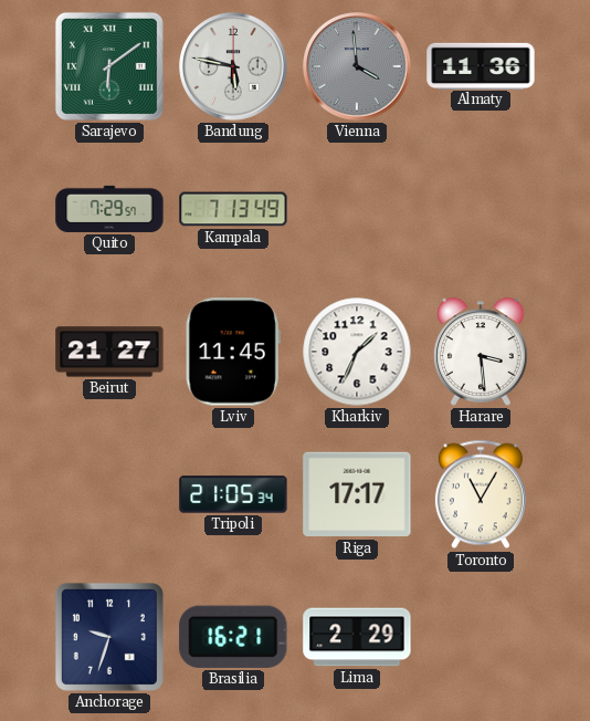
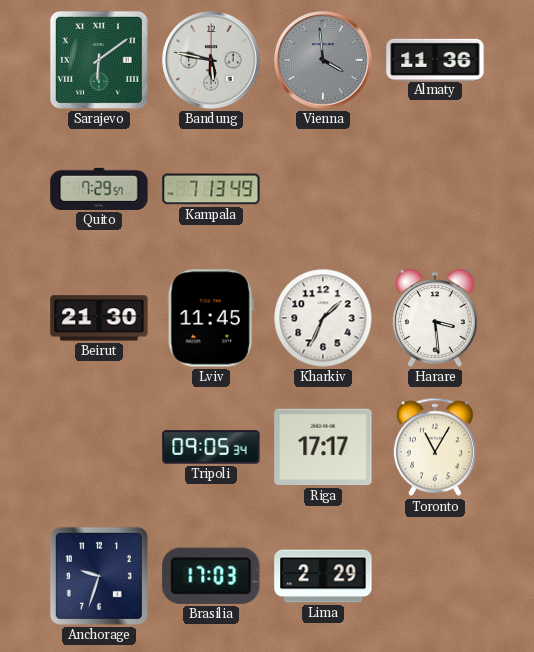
Beirut: 21:27 -> 21:30
Tripoli: 21:05 -> 09:05
Brasilia: 16:21 -> 17:03
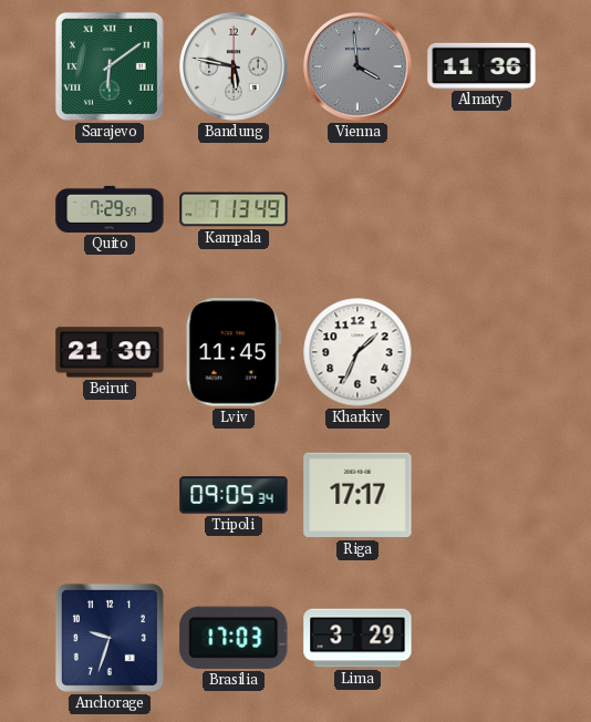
Harare: 3:29 -> none
Toronto: 11:05 -> none
Lima: 2:29 -> 3:29
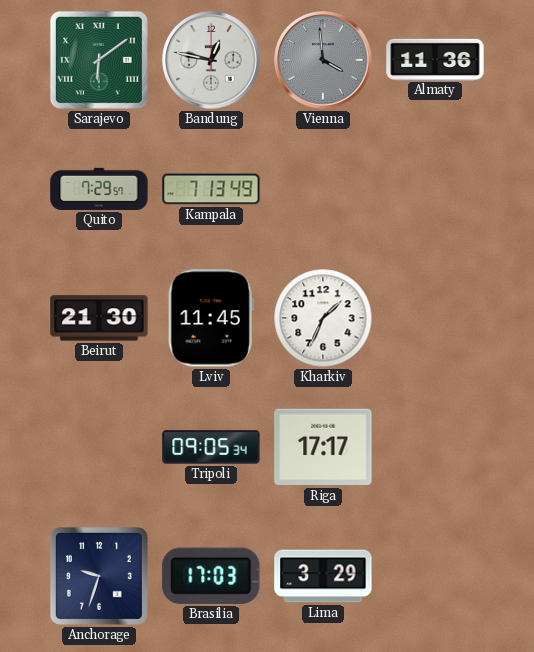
Bandung: 5:47 -> 12:47
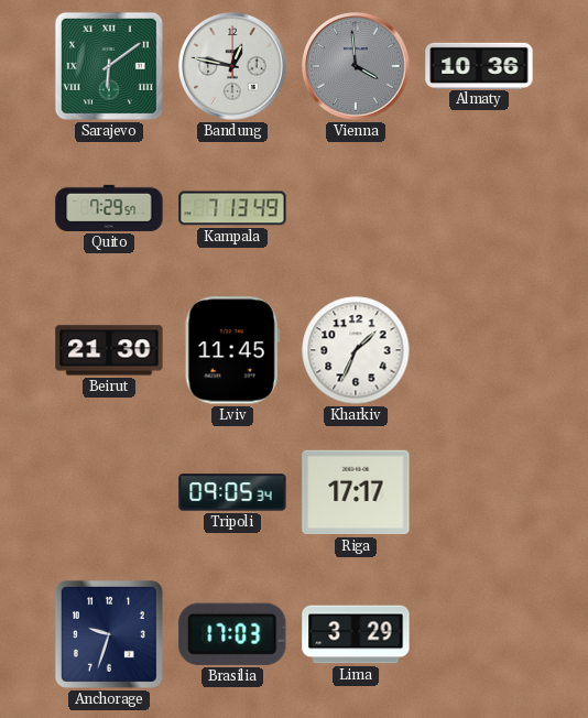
Almaty: 11:36 -> 10:36
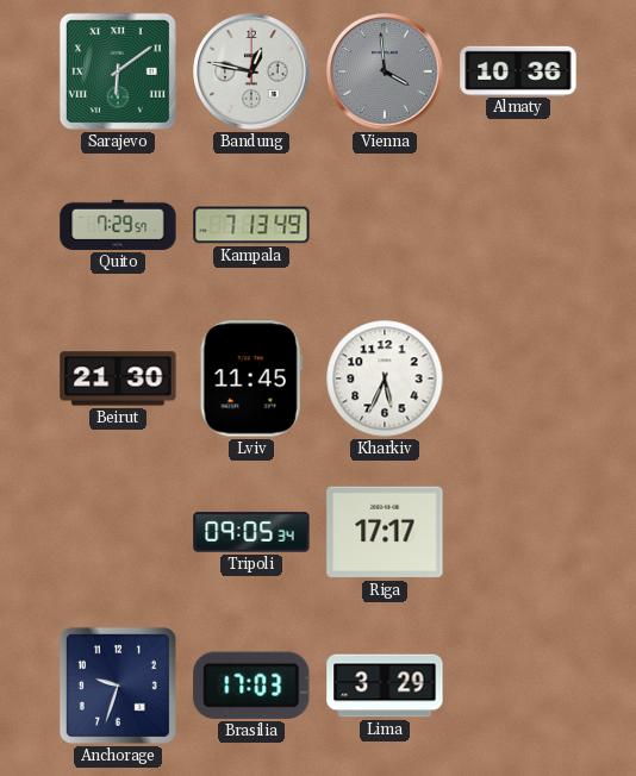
Kharkiv: 1:34 -> 5:34
